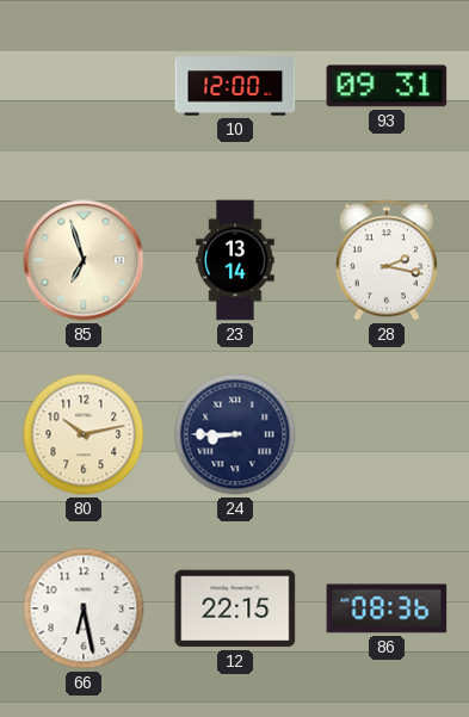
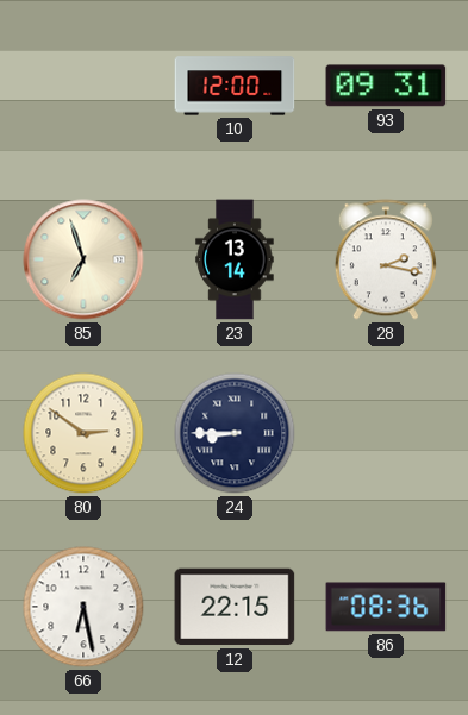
80: 10:13 -> 2:51
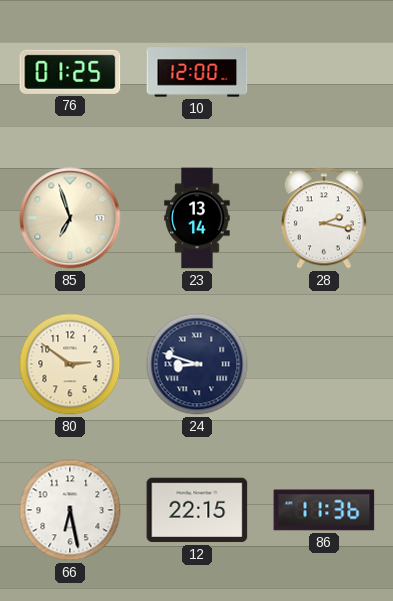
76: none -> 01:25
93: 09:31 -> none
24: 8:45 -> 8:48
86: 08:36 -> 11:36
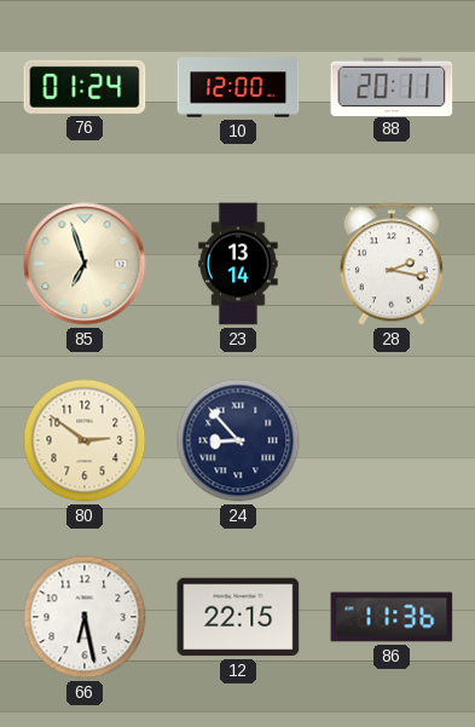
76: 01:25 -> 01:24
88: none -> 20:11
24: 8:48 -> 8:53
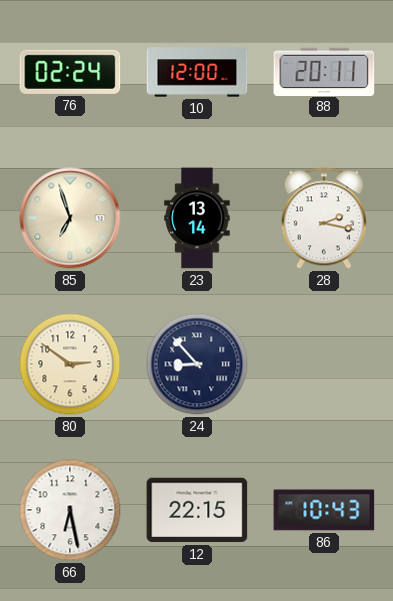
76: 01:24 -> 02:24
86: 11:36 -> 10:43
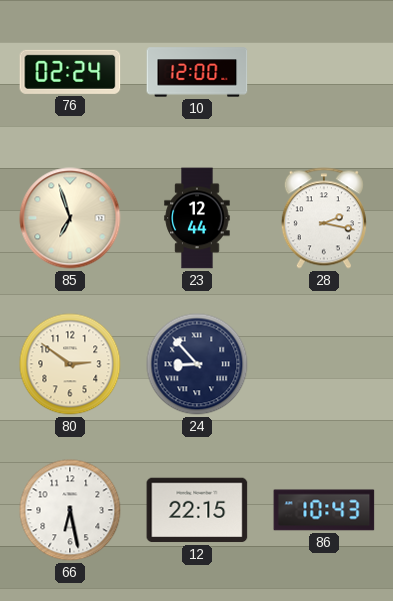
88: 20:11 -> none
23: 13:14 -> 12:44
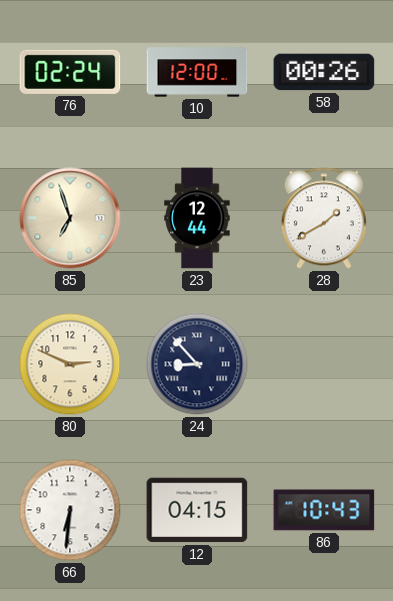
58: none -> 00:26
28: 2:17 -> 1:40
80: 2:51 -> 2:49
66: 6:28 -> 6:31
12: 22:15 -> 04:15
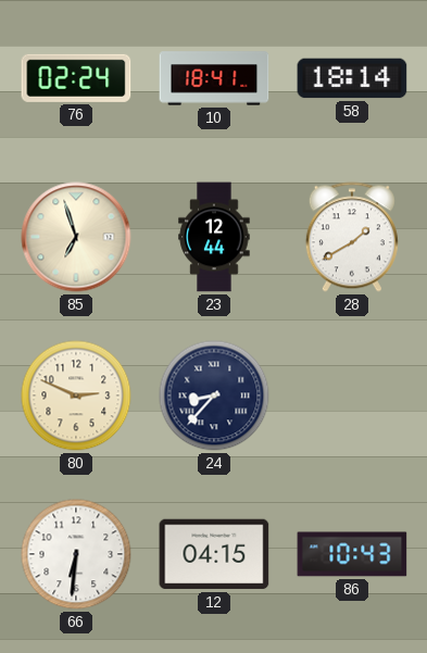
10: 12:00 -> 18:41
58: 00:26 -> 18:14
24: 8:53 -> 8:37
